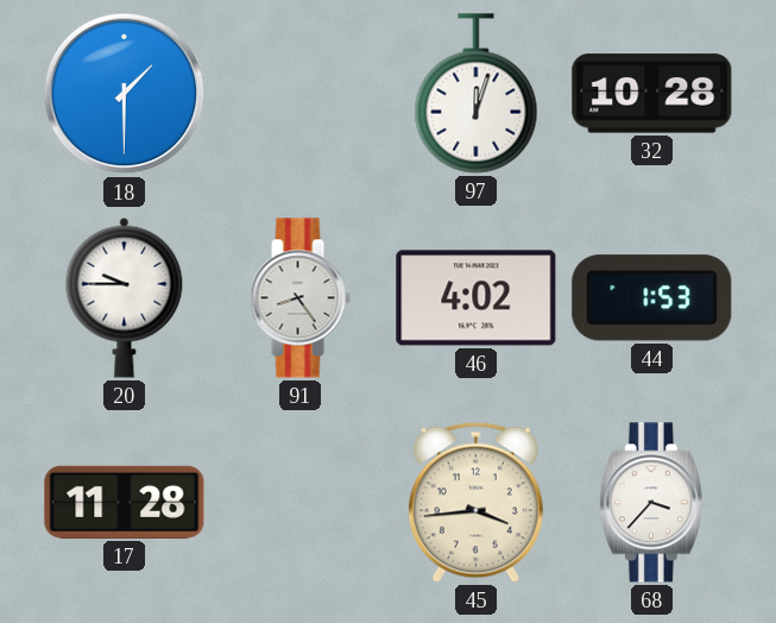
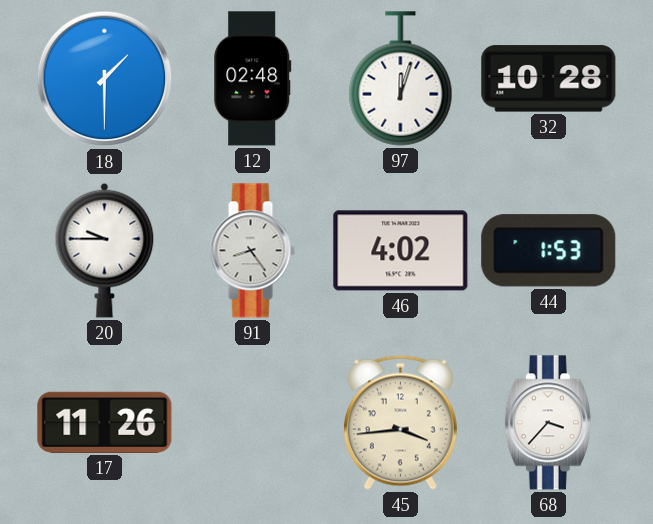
12: none -> 02:48
17: 11:28 -> 11:26
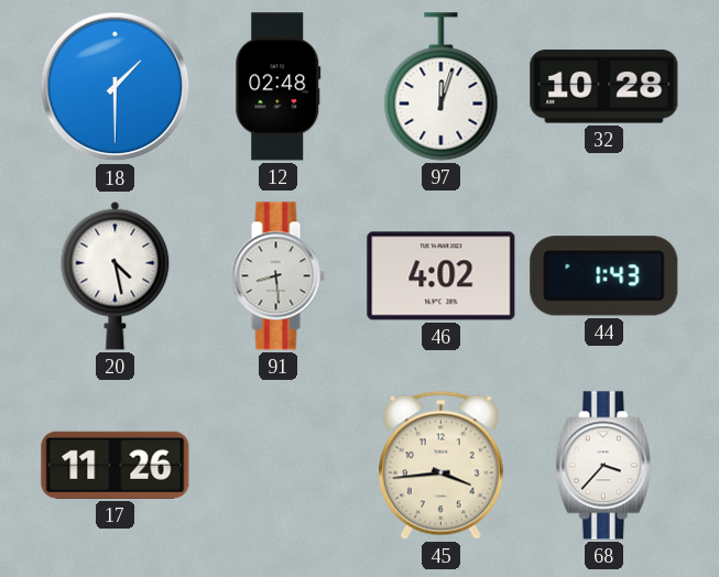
20: 9:45 -> 4:28
91: 8:24 -> 8:29
44: 1:53 -> 1:43
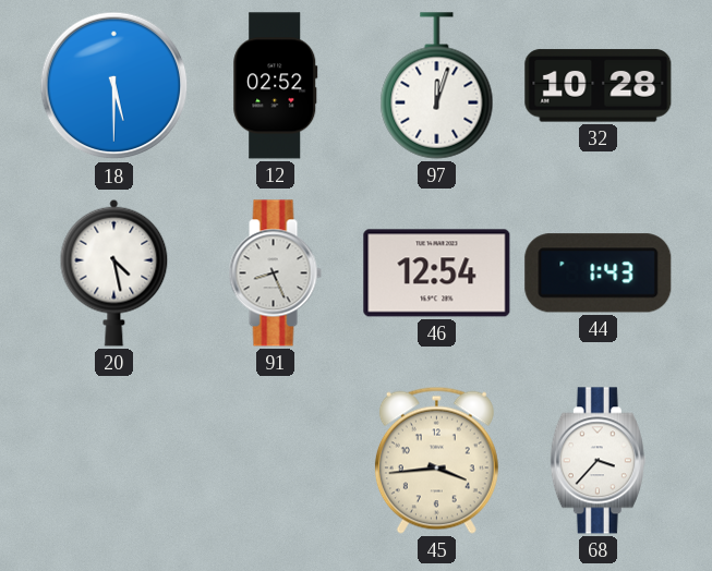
18: 1:30 -> 5:30
12: 02:48 -> 02:52
91: 8:29 -> 8:26
46: 4:02 -> 12:54
17: 11:26 -> none
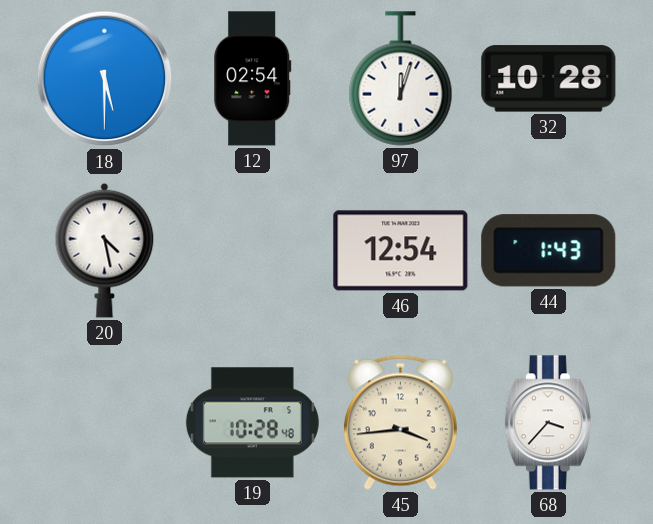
12: 02:52 -> 02:54
91: 8:26 -> none
19: none -> 10:28
